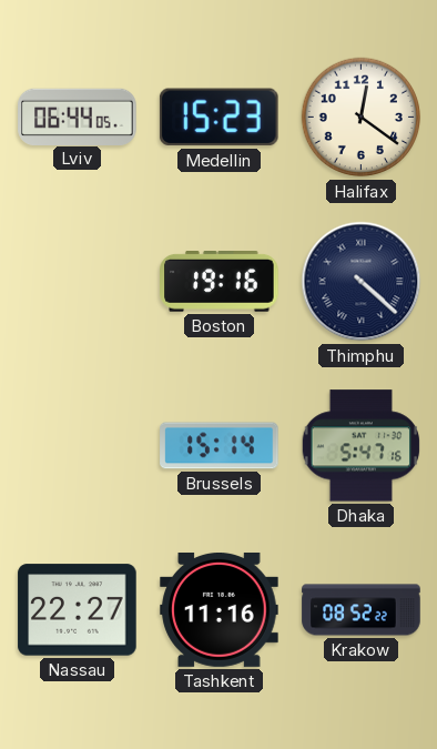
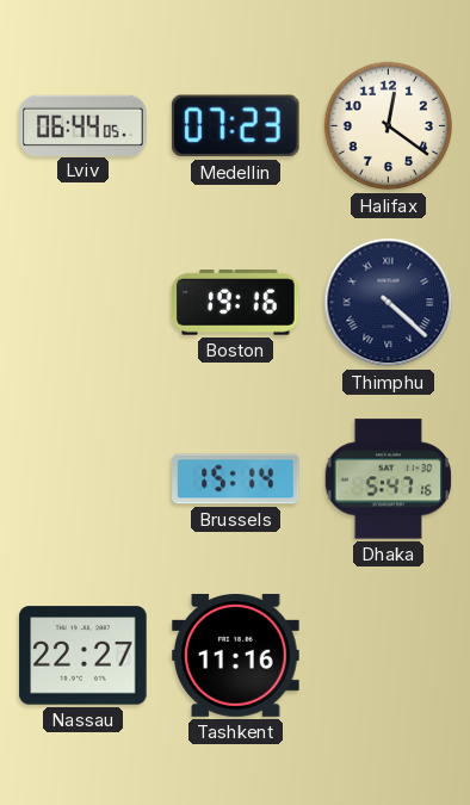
Medellin: 15:23 -> 07:23
Krakow: 08:52 -> none
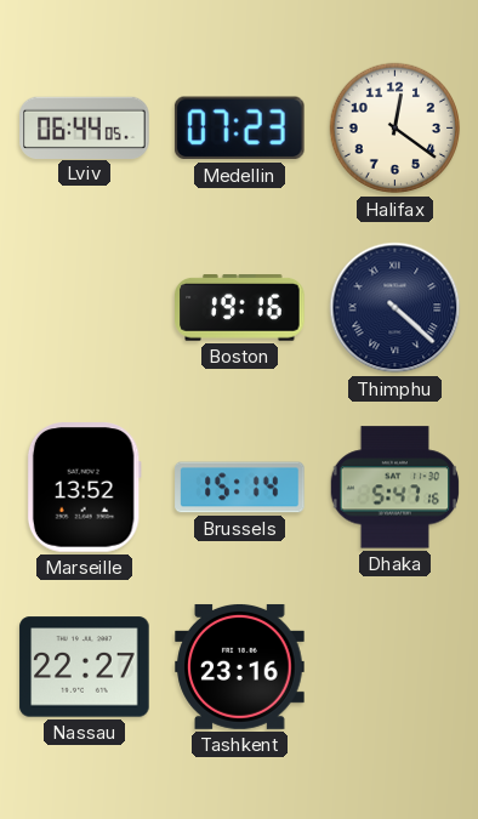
Marseille: none -> 13:52
Tashkent: 11:16 -> 23:16
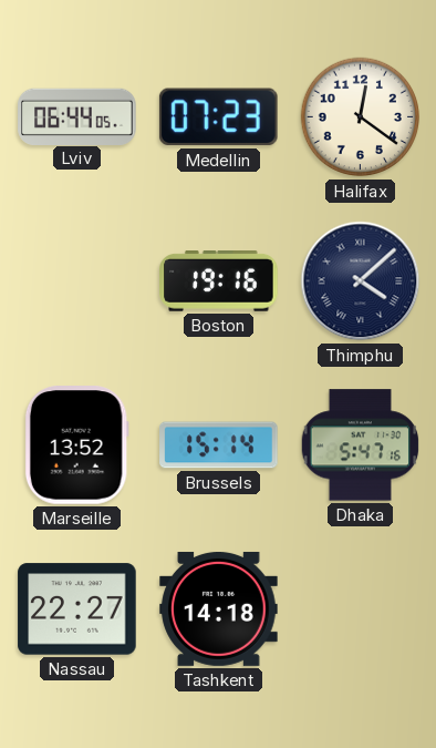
Thimphu: 4:22 -> 4:08
Tashkent: 23:16 -> 14:18
